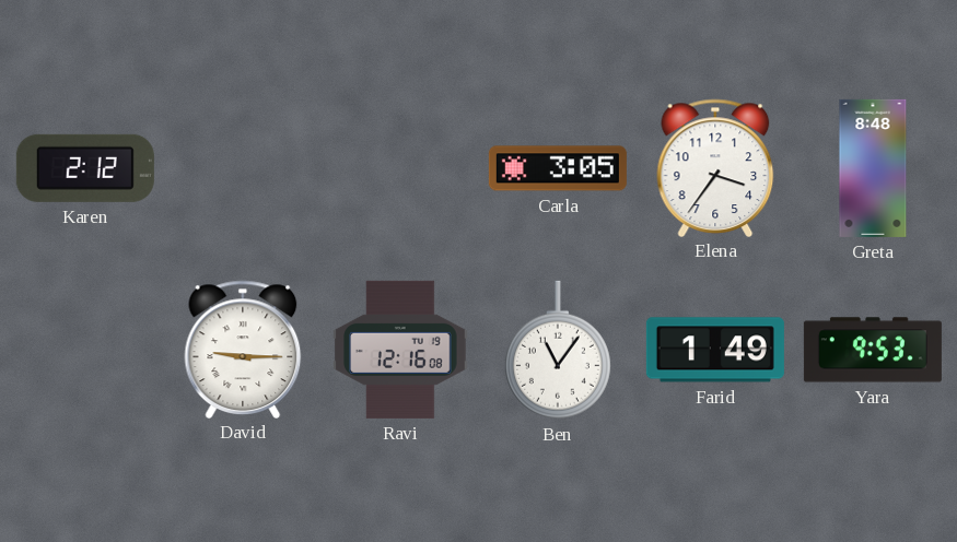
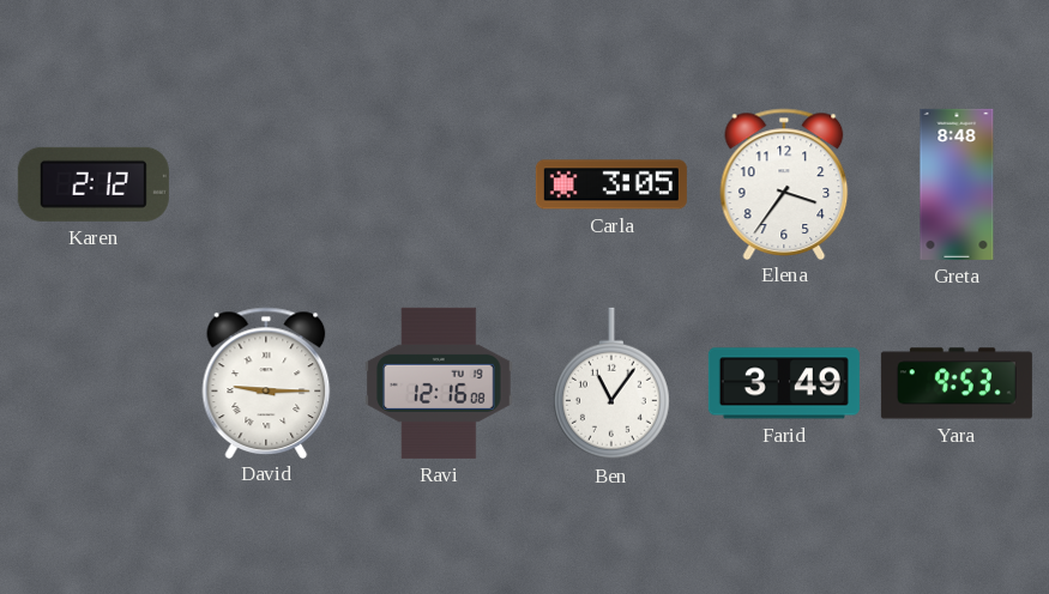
Farid: 1:49 -> 3:49
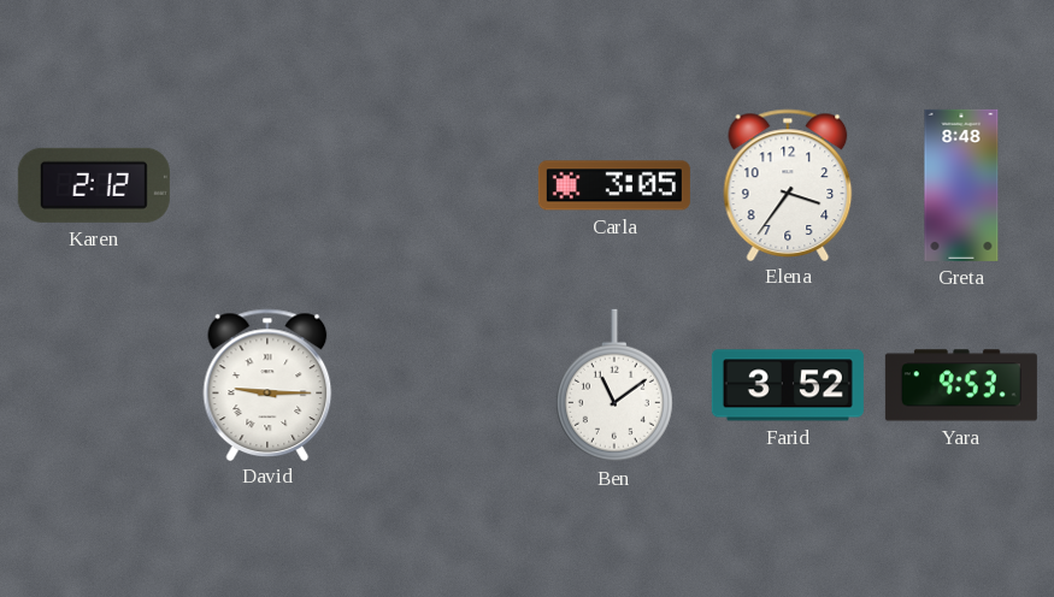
Ravi: 12:16 -> none
Ben: 11:06 -> 11:09
Farid: 3:49 -> 3:52
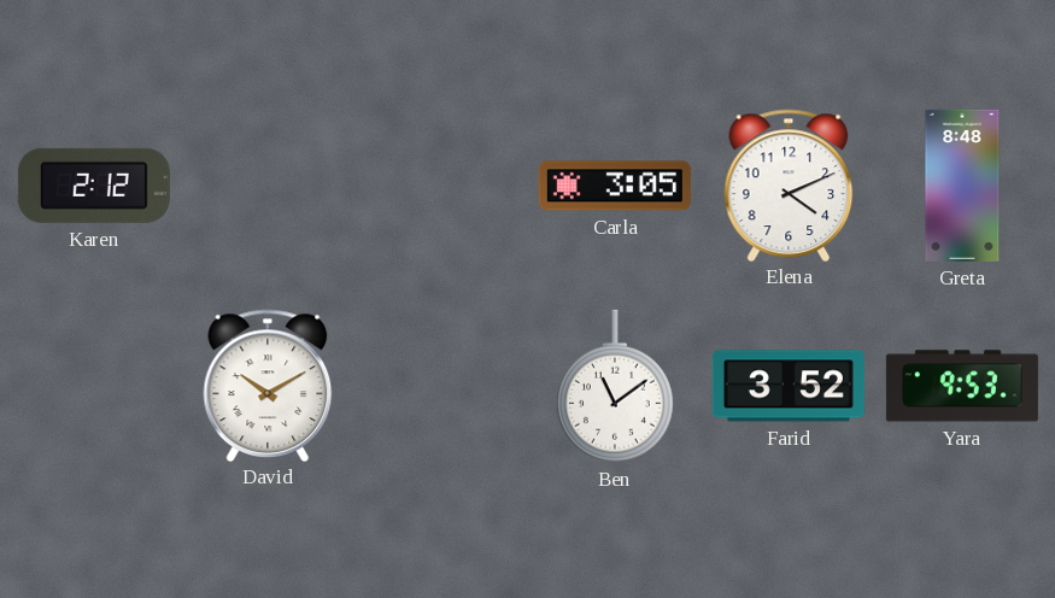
Elena: 3:36 -> 4:11
David: 9:15 -> 10:10
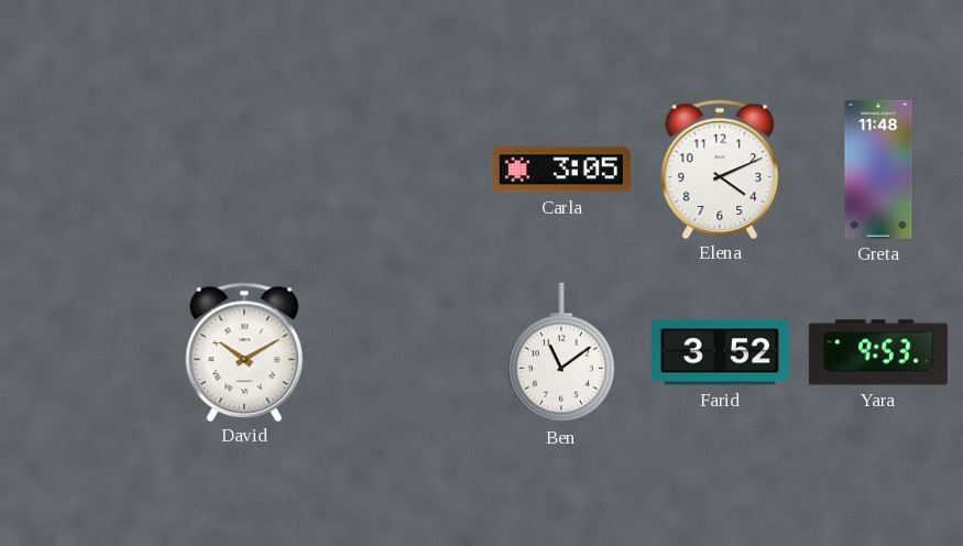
Karen: 2:12 -> none
Greta: 8:48 -> 11:48
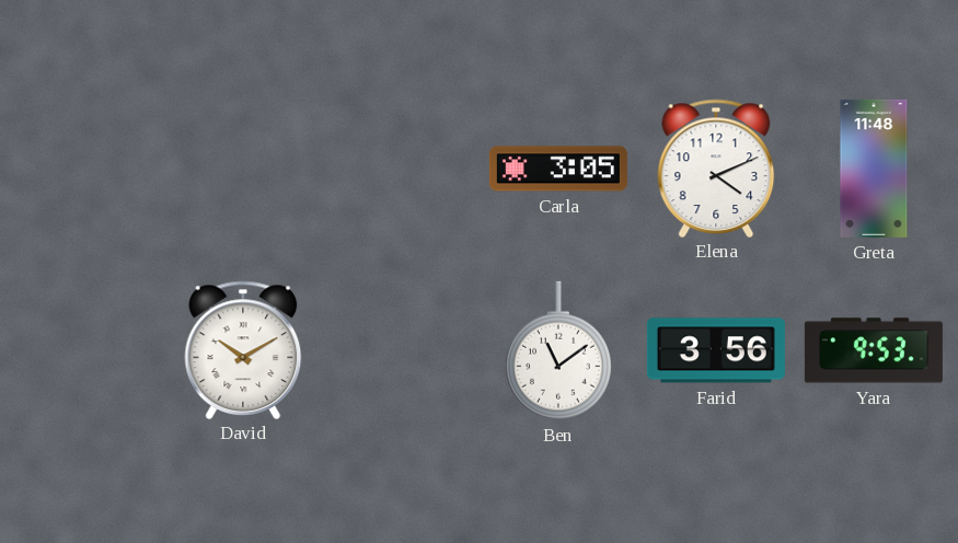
Farid: 3:52 -> 3:56
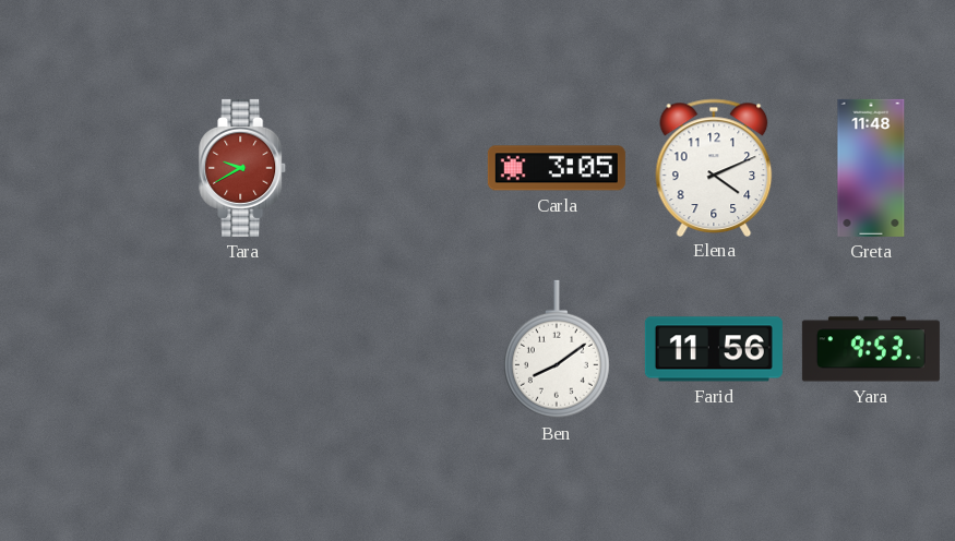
Tara: none -> 9:40
David: 10:10 -> none
Ben: 11:09 -> 8:09
Farid: 3:56 -> 11:56
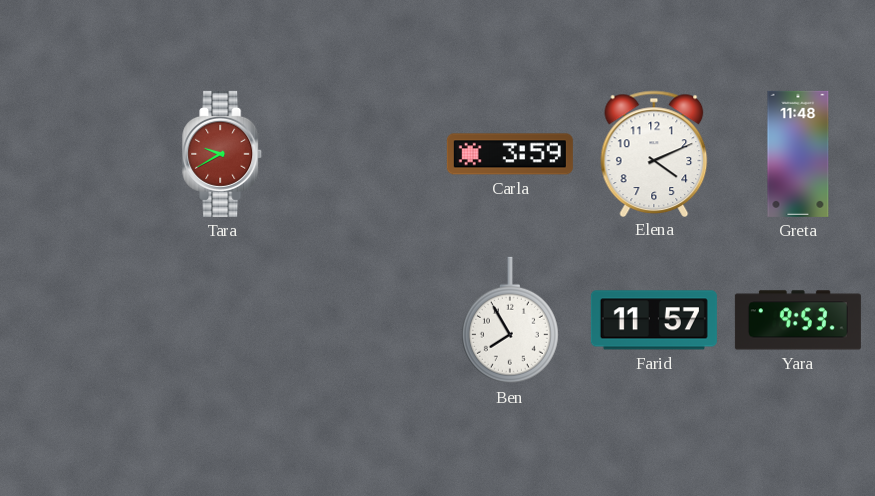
Carla: 3:05 -> 3:59
Ben: 8:09 -> 7:55
Farid: 11:56 -> 11:57
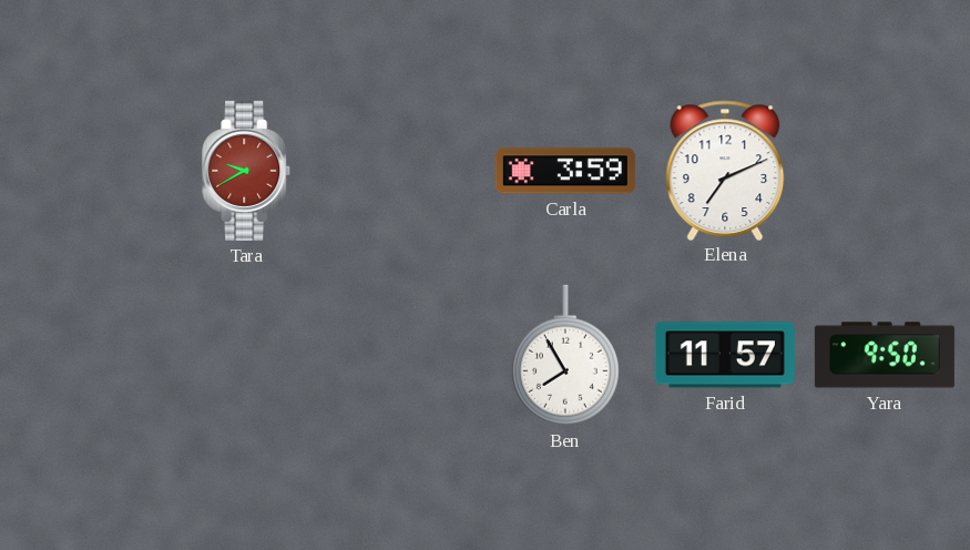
Elena: 4:11 -> 7:11
Greta: 11:48 -> none
Yara: 9:53 -> 9:50
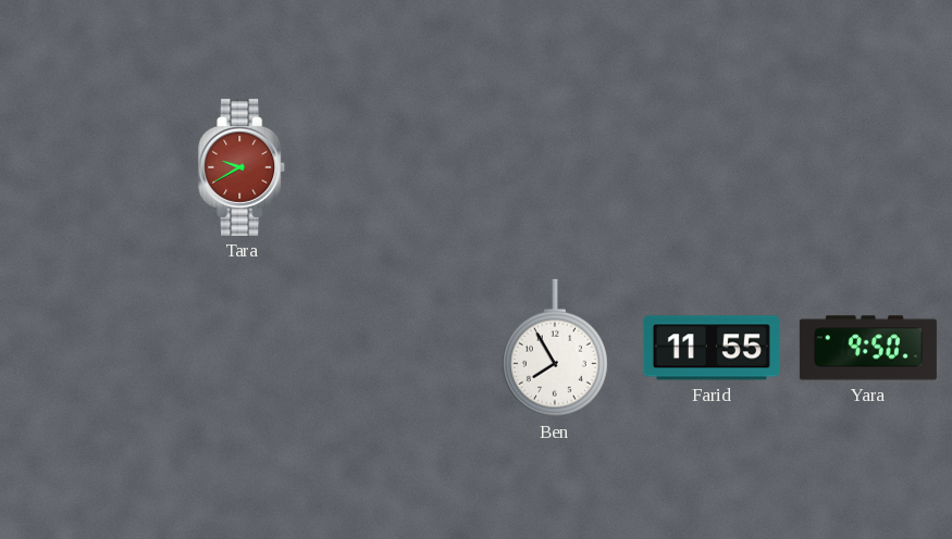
Carla: 3:59 -> none
Elena: 7:11 -> none
Farid: 11:57 -> 11:55
